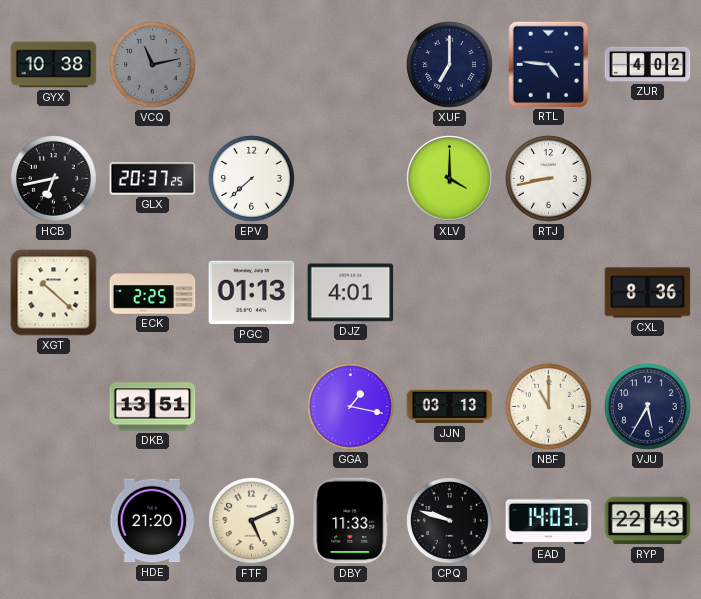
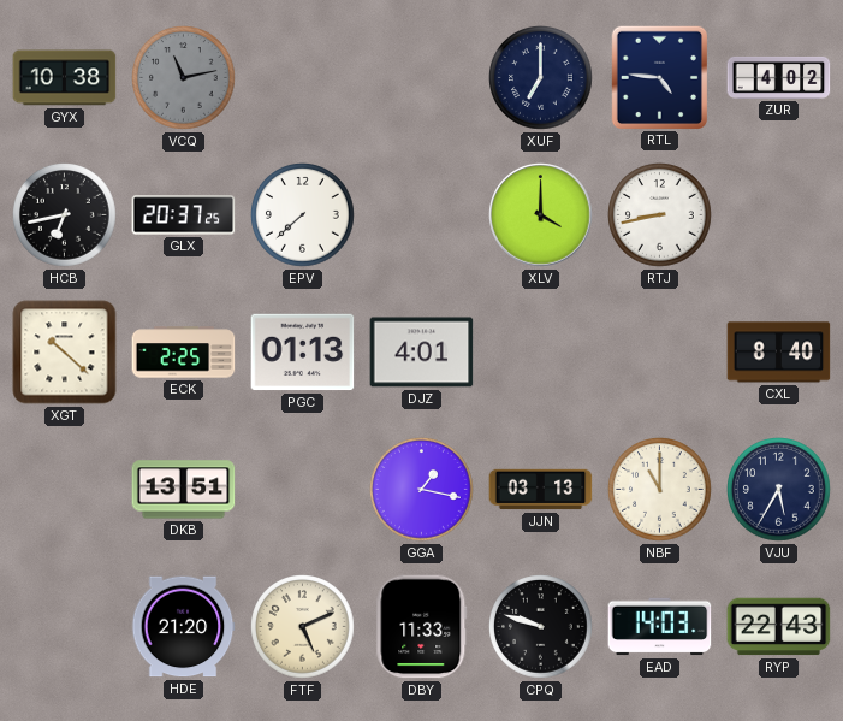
CXL: 8:36 -> 8:40
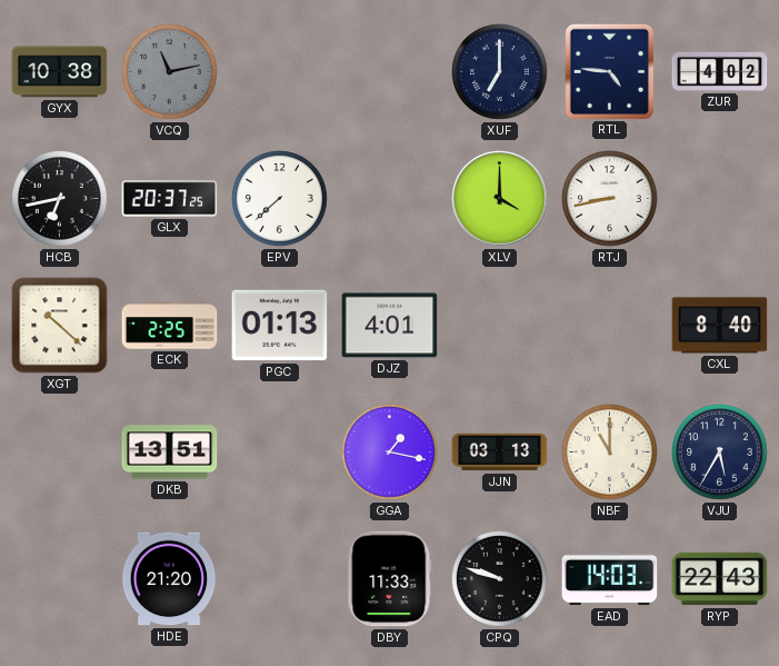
FTF: 5:11 -> none
